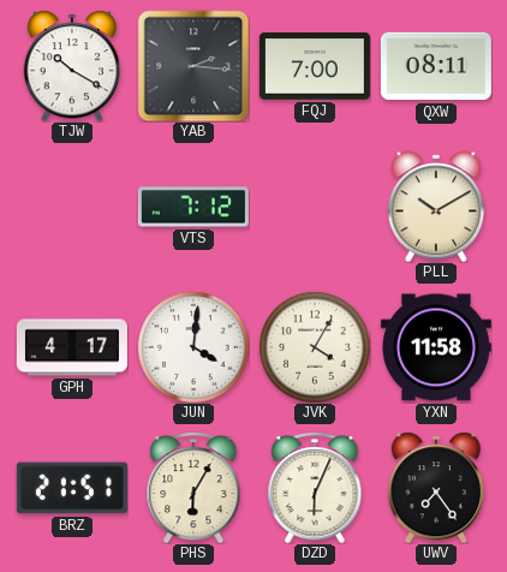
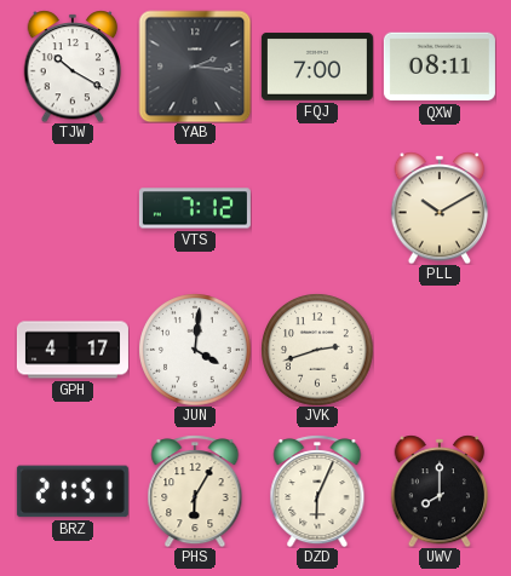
JVK: 4:05 -> 2:42
YXN: 11:58 -> none
UWV: 7:24 -> 8:00
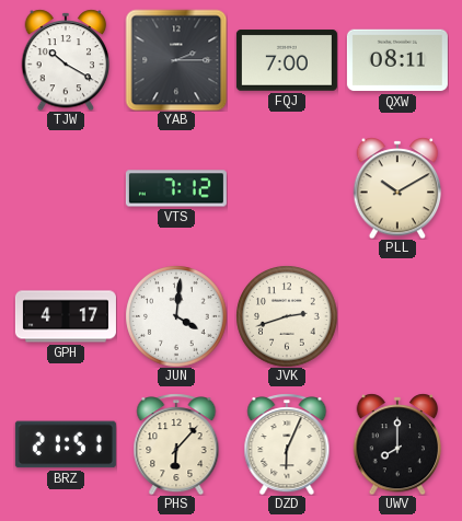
YAB: 2:16 -> 2:15
PHS: 6:05 -> 6:07
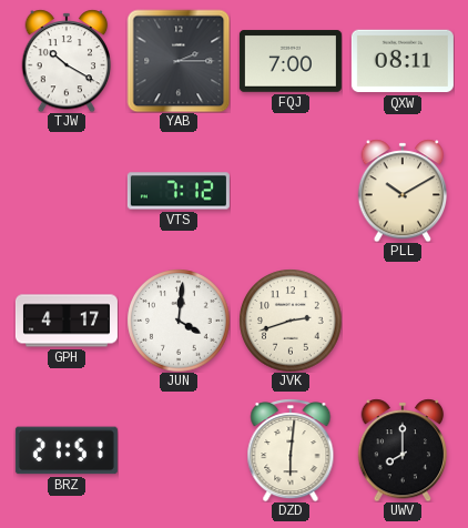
PHS: 6:07 -> none
DZD: 6:04 -> 6:01
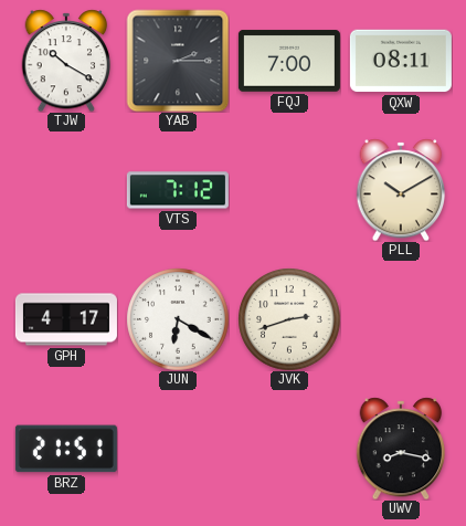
JUN: 4:01 -> 6:20
DZD: 6:01 -> none
UWV: 8:00 -> 8:17
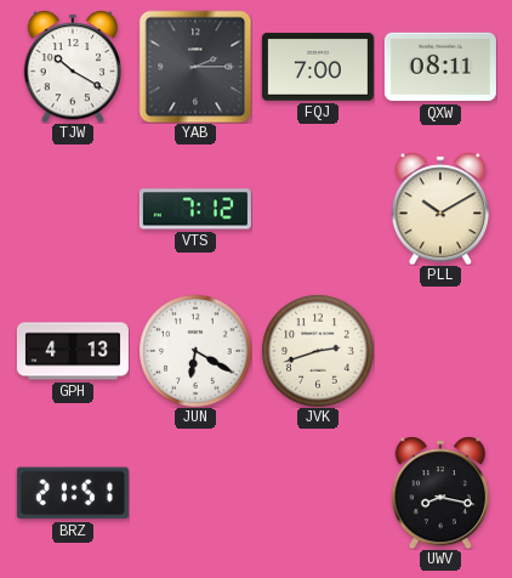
GPH: 4:17 -> 4:13
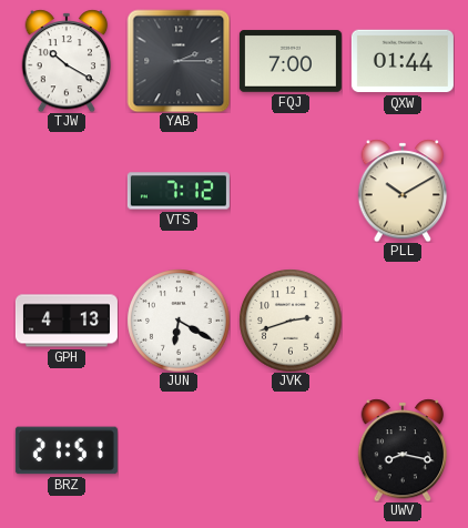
QXW: 08:11 -> 01:44
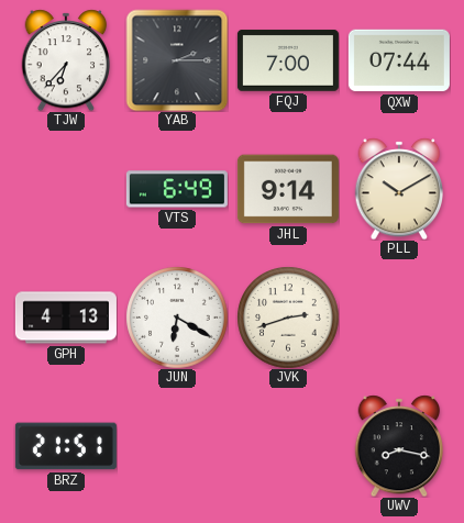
TJW: 10:20 -> 6:37
QXW: 01:44 -> 07:44
VTS: 7:12 -> 6:49
JHL: none -> 9:14
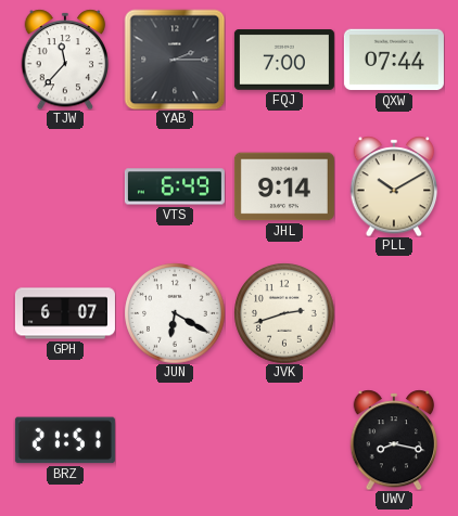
TJW: 6:37 -> 11:37
GPH: 4:13 -> 6:07
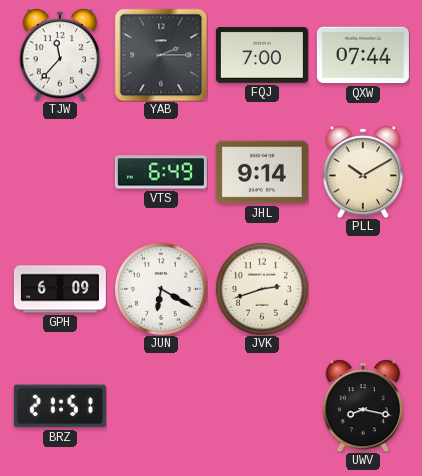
GPH: 6:07 -> 6:09
